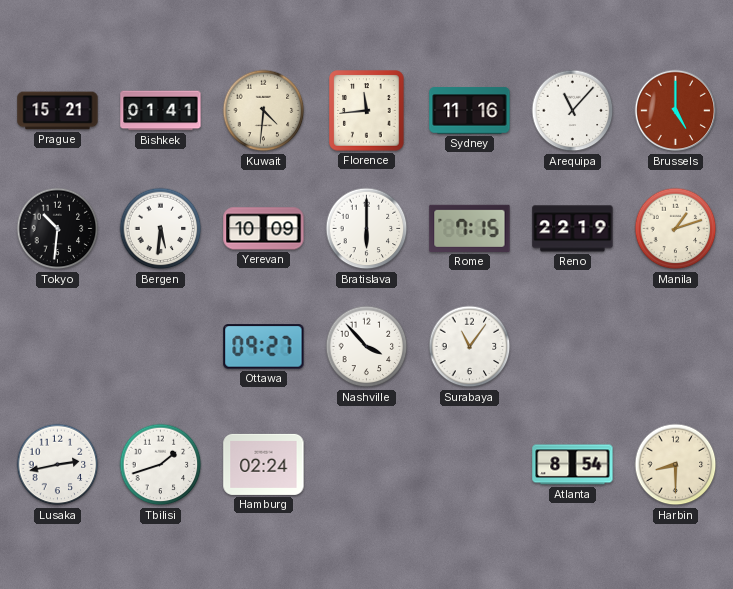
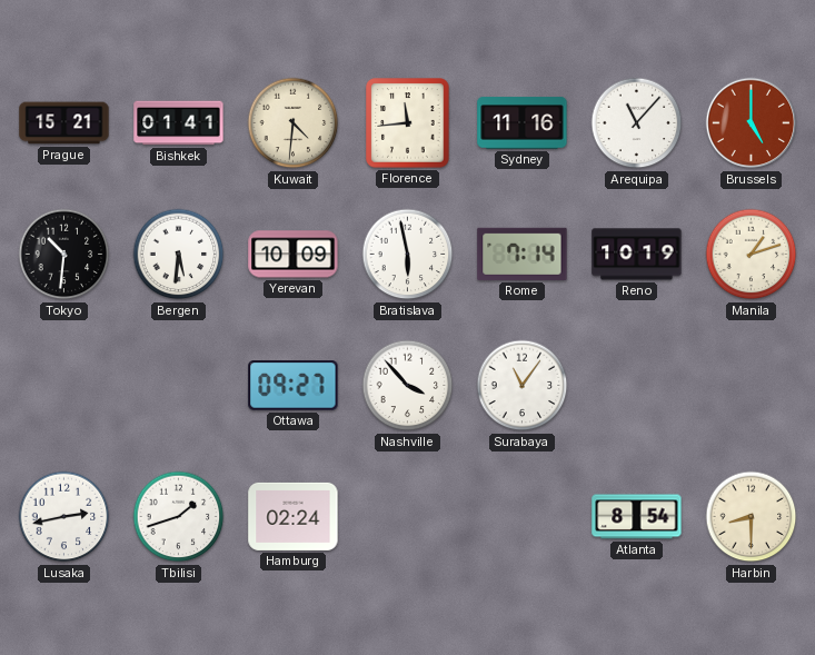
Bratislava: 6:00 -> 5:58
Rome: 7:15 -> 7:14
Reno: 22:19 -> 10:19
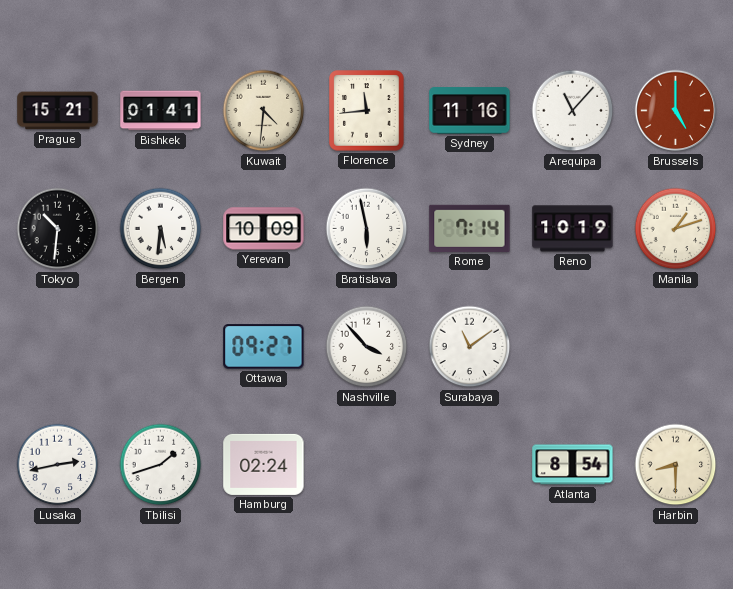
Surabaya: 11:06 -> 11:09
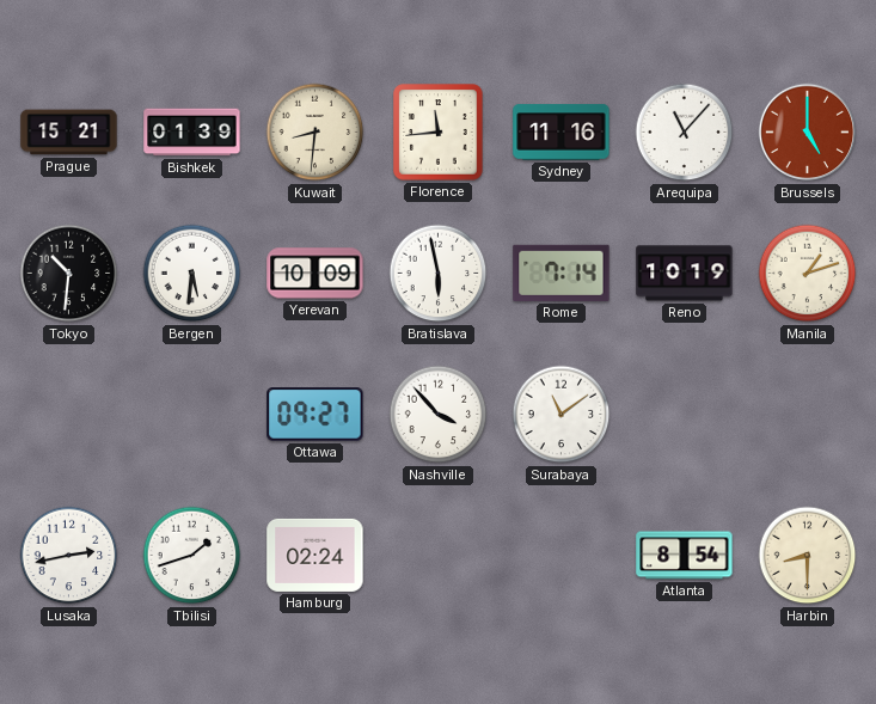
Bishkek: 01:41 -> 01:39
Kuwait: 4:31 -> 8:31
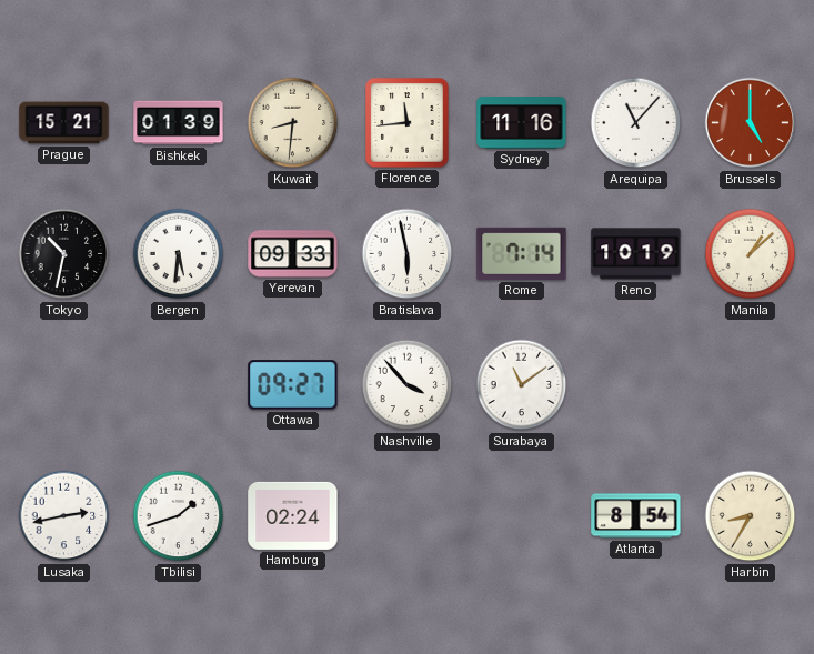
Tokyo: 10:31 -> 10:32
Yerevan: 10:09 -> 09:33
Manila: 1:12 -> 1:08
Harbin: 8:30 -> 8:35
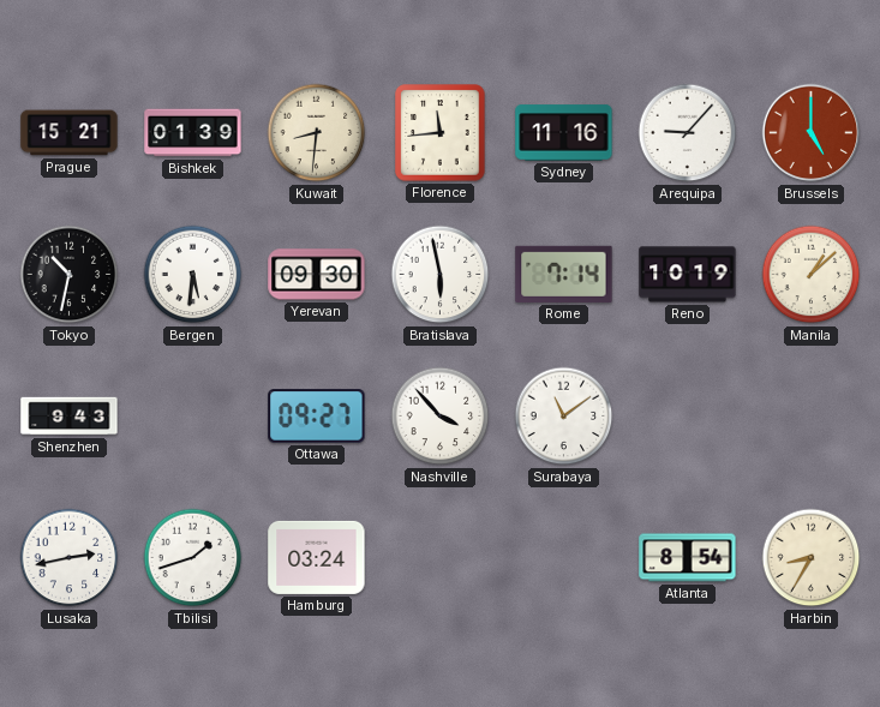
Arequipa: 11:07 -> 9:07
Yerevan: 09:33 -> 09:30
Shenzhen: none -> 9:43
Hamburg: 02:24 -> 03:24
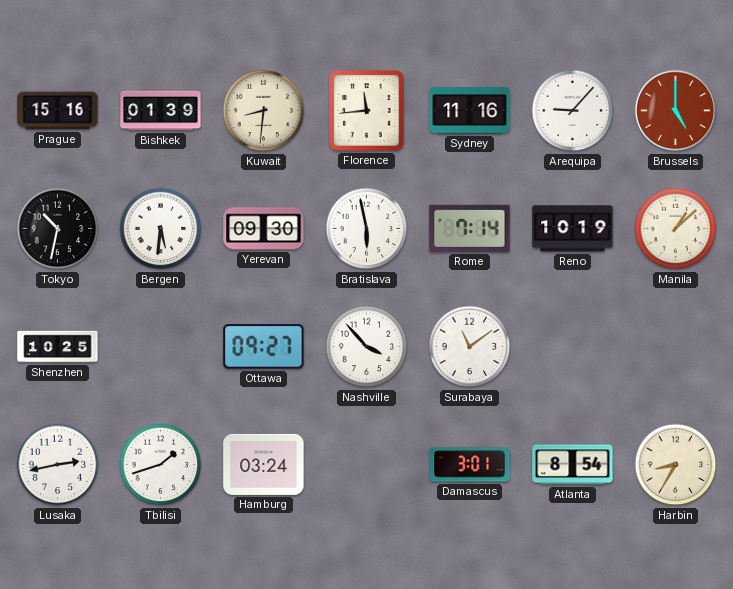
Prague: 15:21 -> 15:16
Shenzhen: 9:43 -> 10:25
Damascus: none -> 3:01
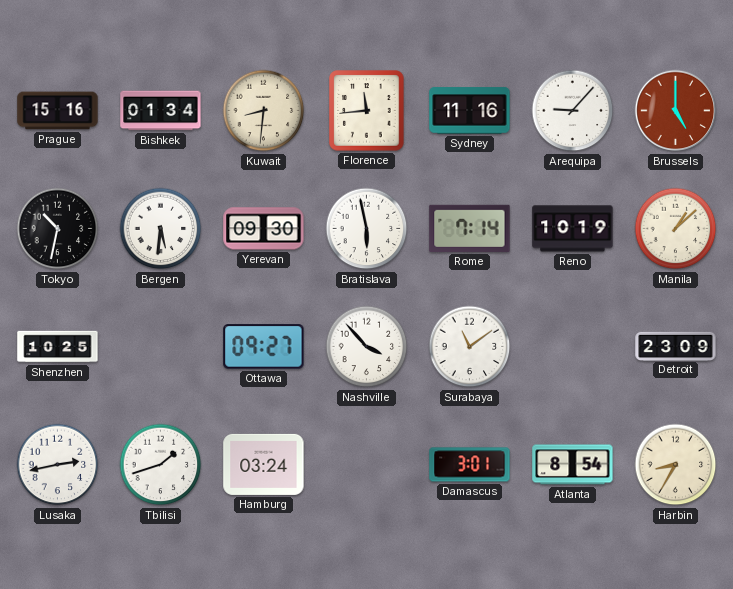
Bishkek: 01:39 -> 01:34
Detroit: none -> 23:09
